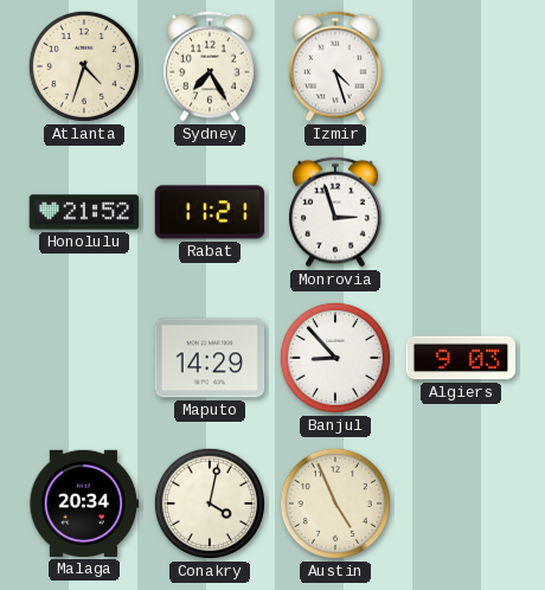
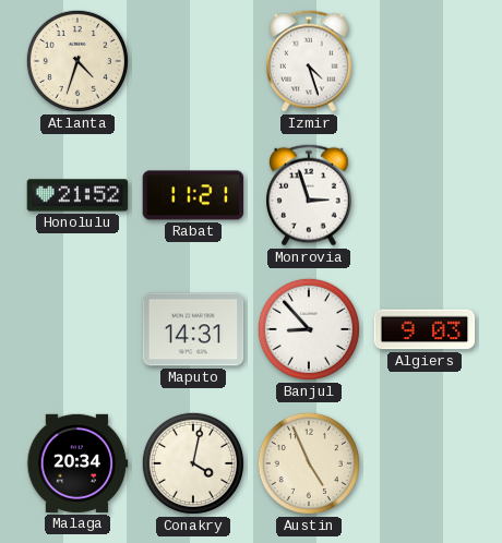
Sydney: 7:25 -> none
Maputo: 14:29 -> 14:31
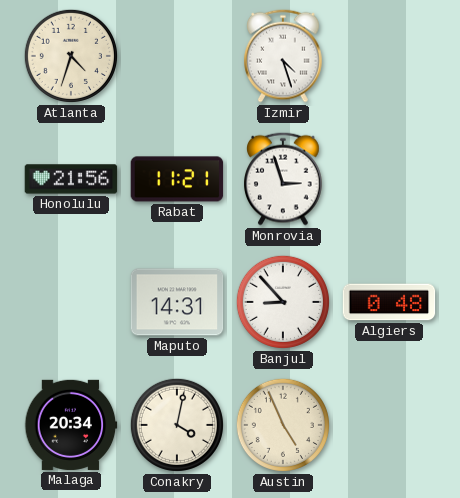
Honolulu: 21:52 -> 21:56
Algiers: 9:03 -> 0:48
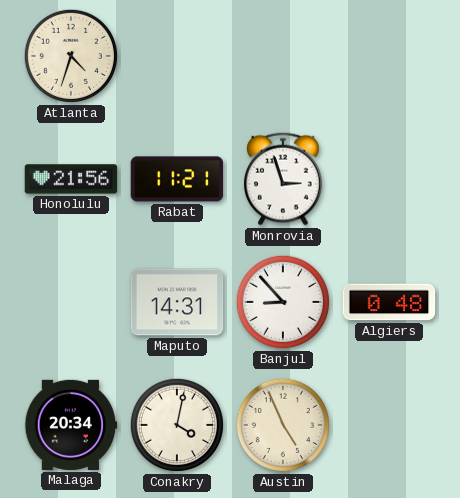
Izmir: 4:27 -> none
